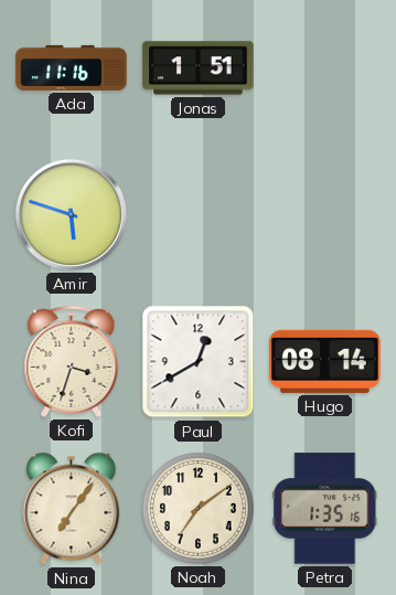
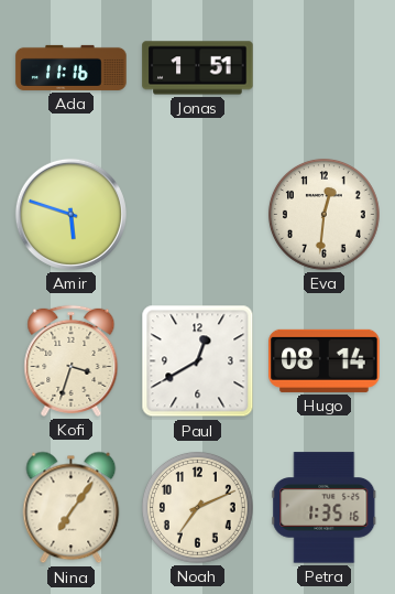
Eva: none -> 12:31
Noah: 7:09 -> 7:11
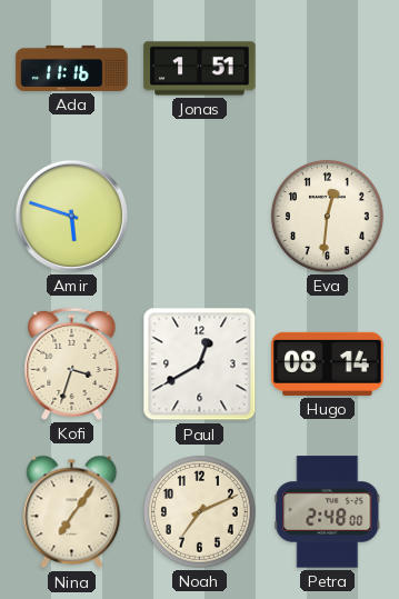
Petra: 1:35 -> 2:48
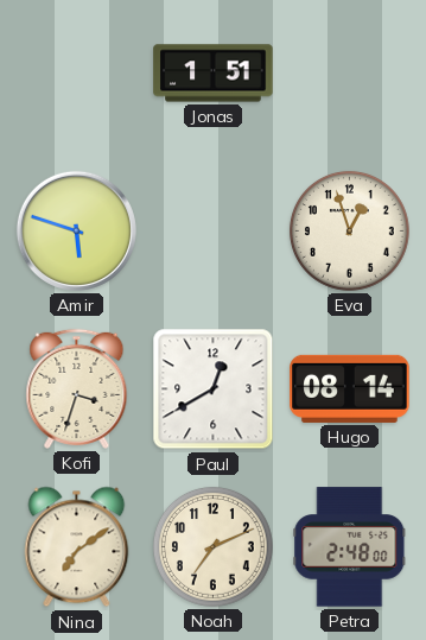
Ada: 11:16 -> none
Eva: 12:31 -> 12:57
Nina: 7:06 -> 7:09
